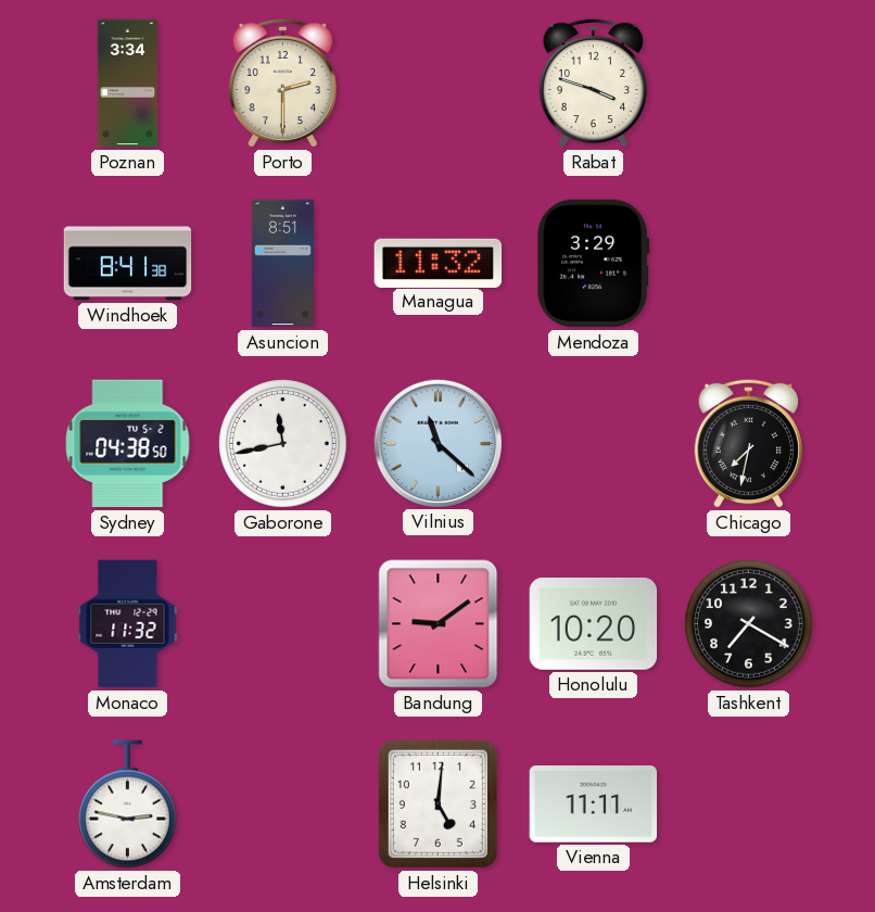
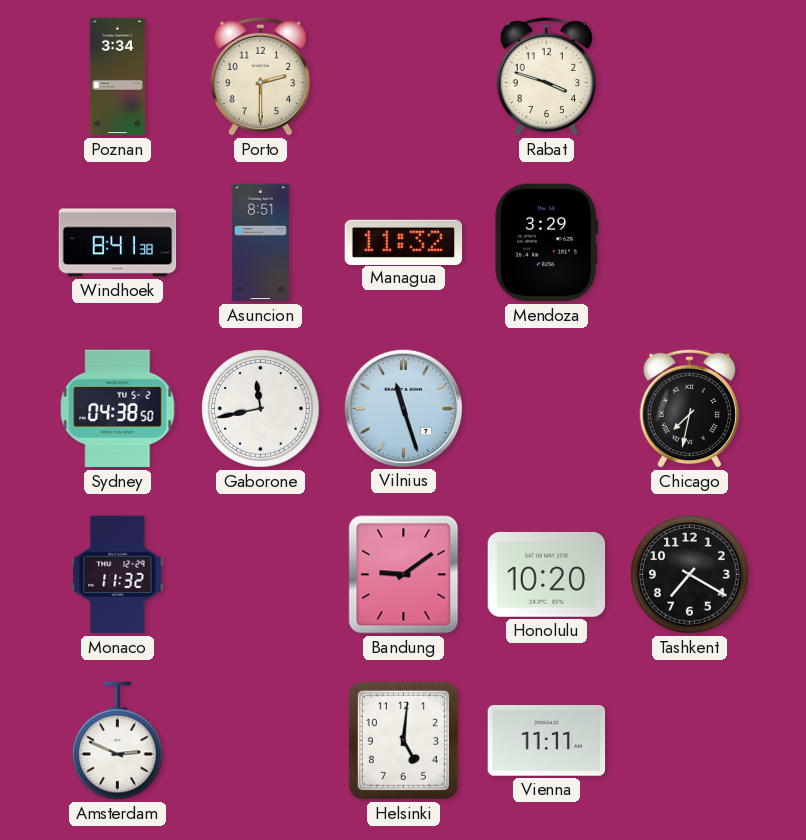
Vilnius: 11:22 -> 11:27
Amsterdam: 2:47 -> 2:49
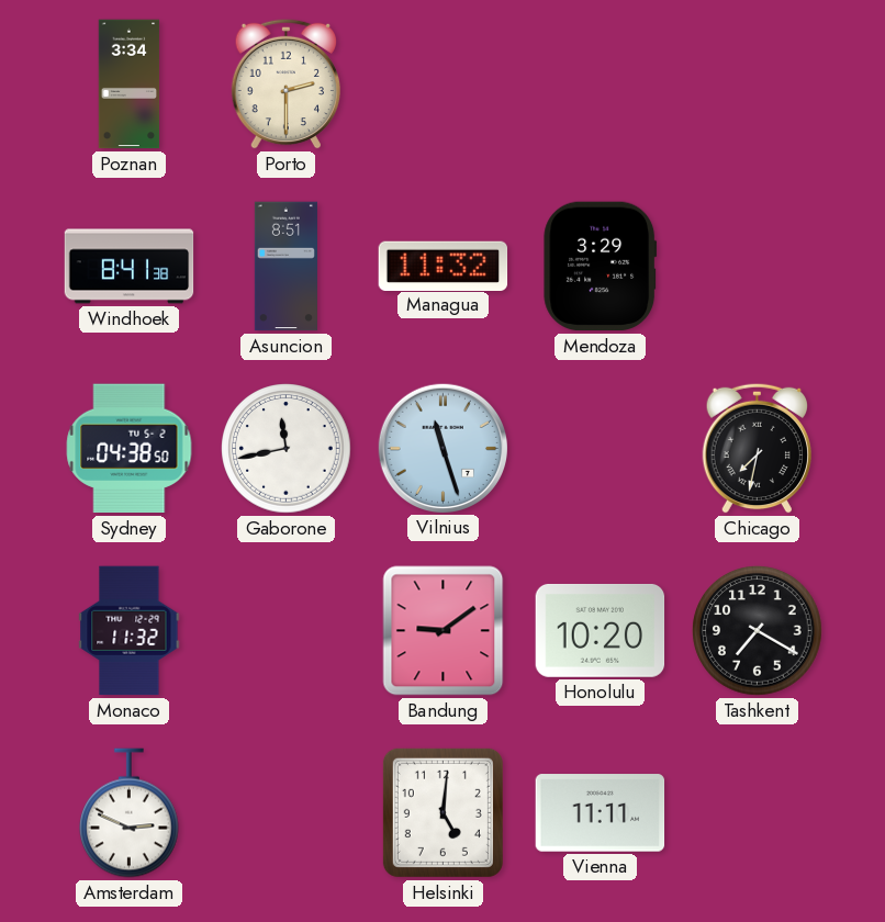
Rabat: 3:48 -> none
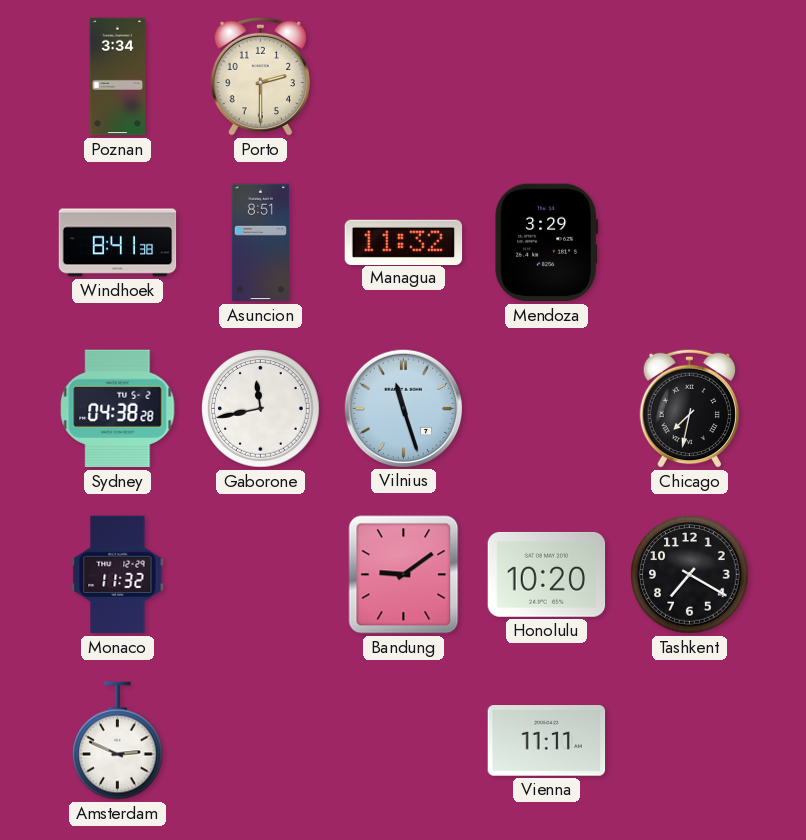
Sydney: 04:38:50 -> 04:38:28
Helsinki: 5:01 -> none
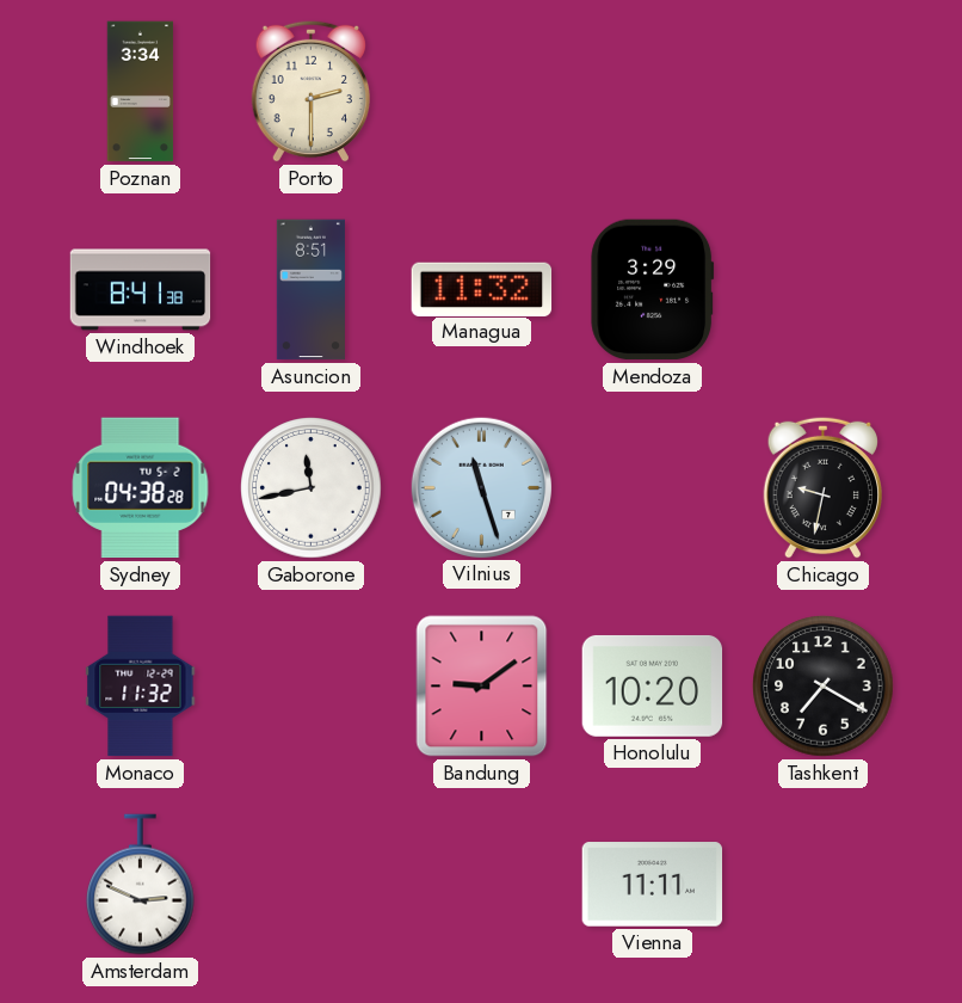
Chicago: 7:32 -> 9:32
